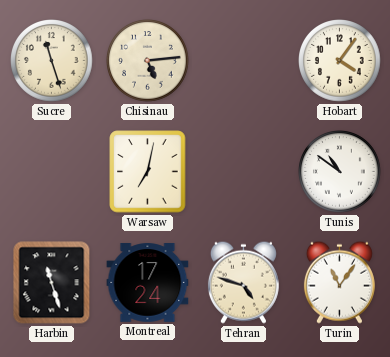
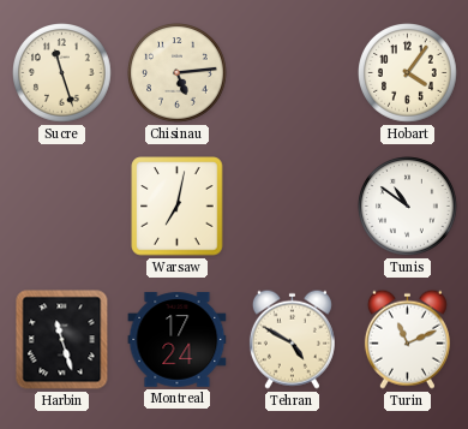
Tehran: 4:48 -> 4:50
Turin: 11:06 -> 11:11
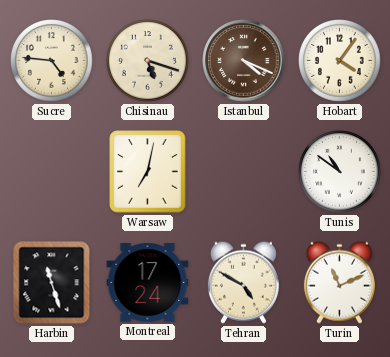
Sucre: 11:27 -> 4:46
Chisinau: 5:14 -> 5:18
Istanbul: none -> 4:19
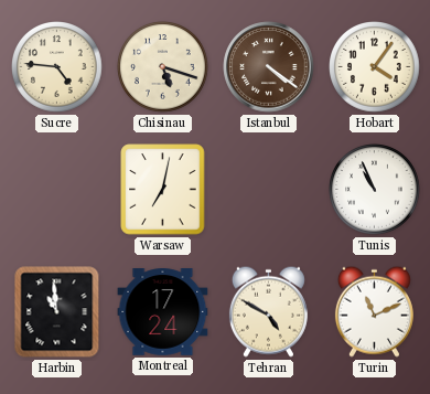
Istanbul: 4:19 -> 4:21
Tunis: 10:51 -> 10:56
Harbin: 11:27 -> 10:59
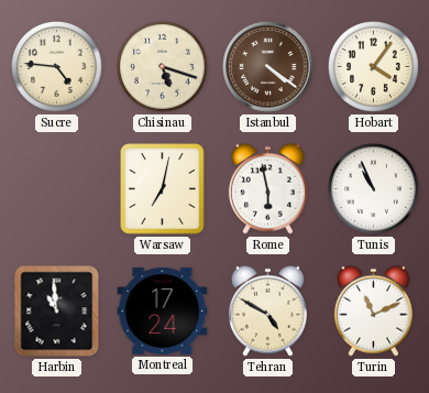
Rome: none -> 5:58
